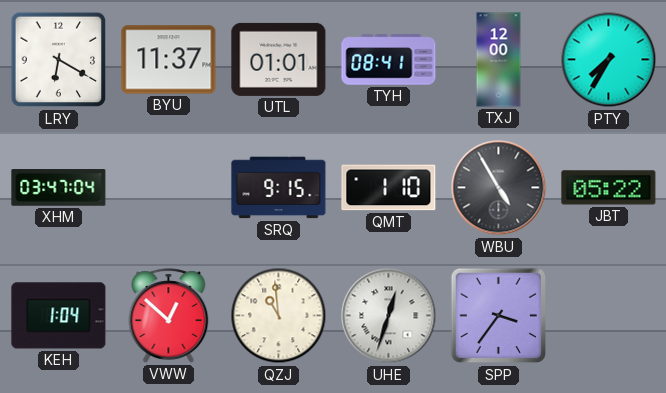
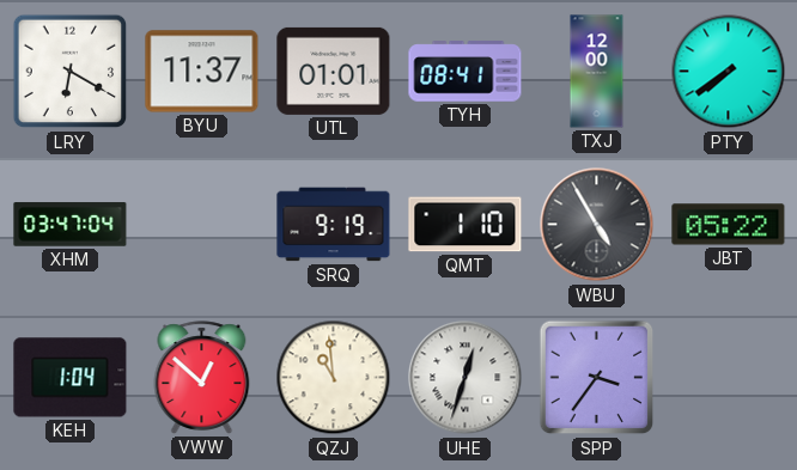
PTY: 7:35 -> 7:39
SRQ: 9:15 -> 9:19
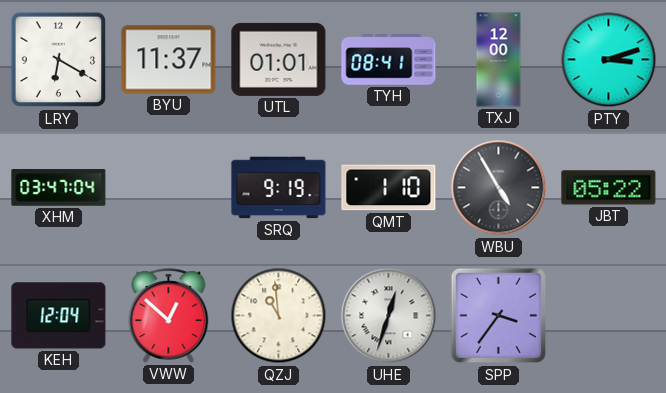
PTY: 7:39 -> 3:12
KEH: 1:04 -> 12:04
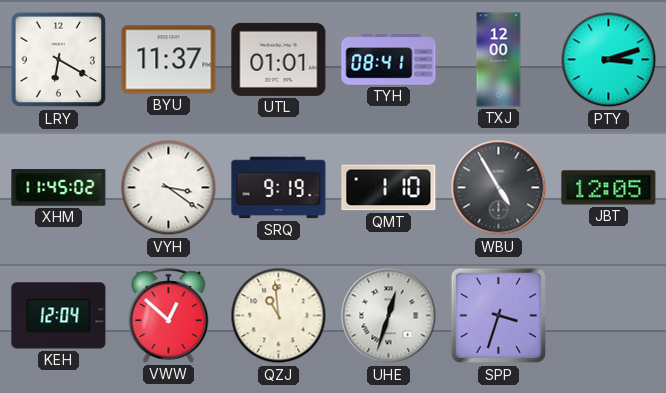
XHM: 03:47 -> 11:45
VYH: none -> 3:21
JBT: 05:22 -> 12:05
SPP: 3:36 -> 3:33
